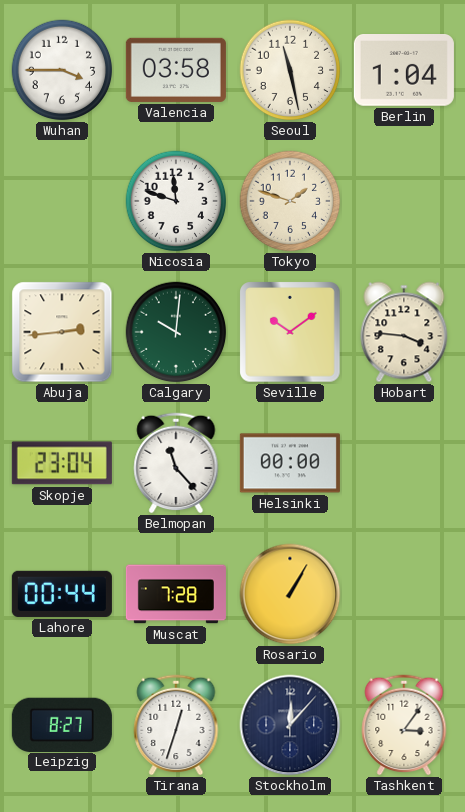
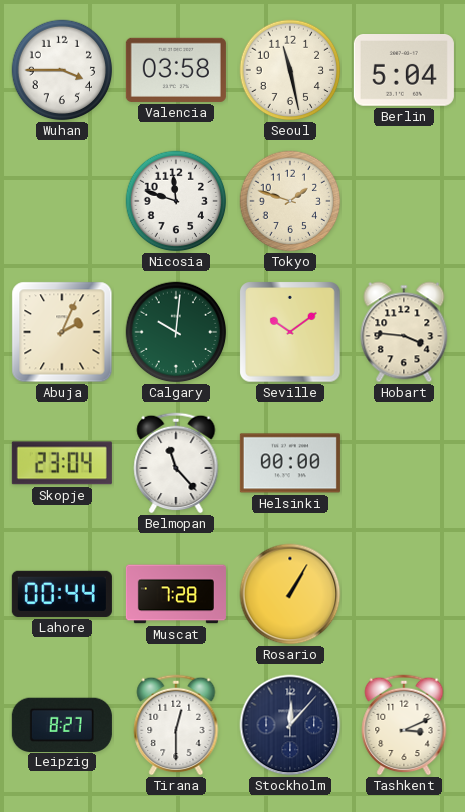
Berlin: 1:04 -> 5:04
Abuja: 2:44 -> 2:04
Tirana: 12:33 -> 12:30
Tashkent: 3:06 -> 3:11
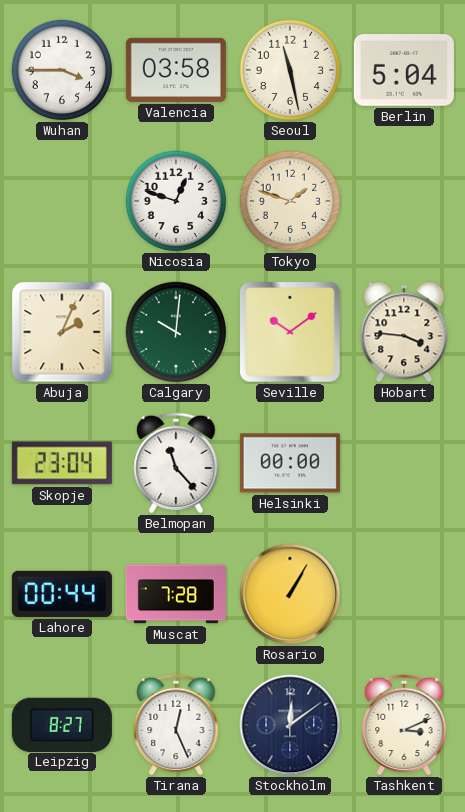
Nicosia: 11:48 -> 12:48
Tirana: 12:30 -> 12:26
Stockholm: 12:07 -> 12:09
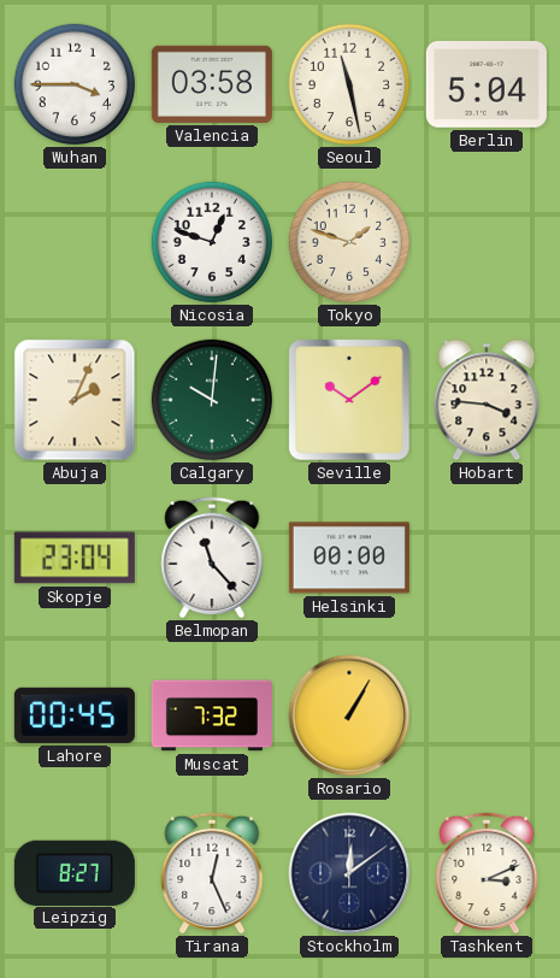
Lahore: 00:44 -> 00:45
Muscat: 7:28 -> 7:32
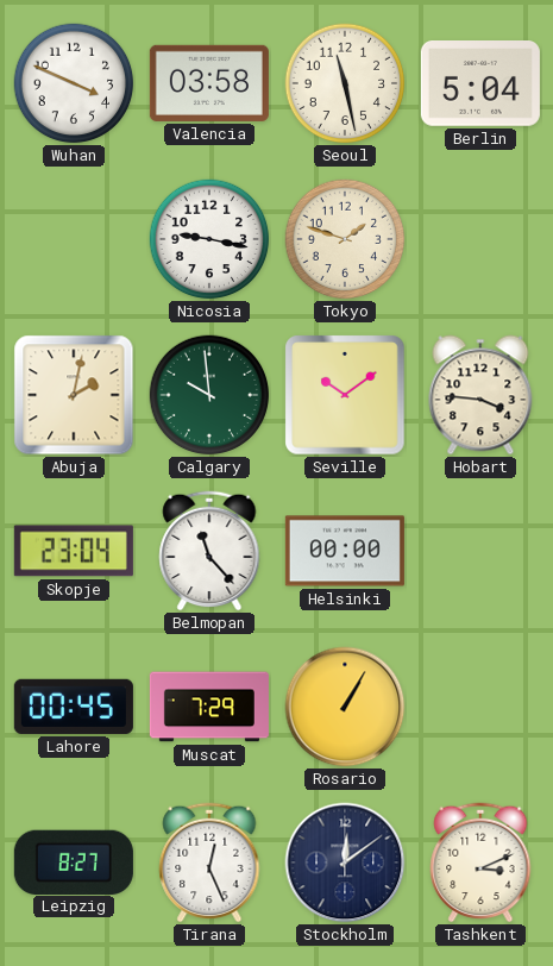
Wuhan: 3:45 -> 3:49
Nicosia: 12:48 -> 9:17
Abuja: 2:04 -> 2:02
Calgary: 10:01 -> 9:59
Muscat: 7:32 -> 7:29
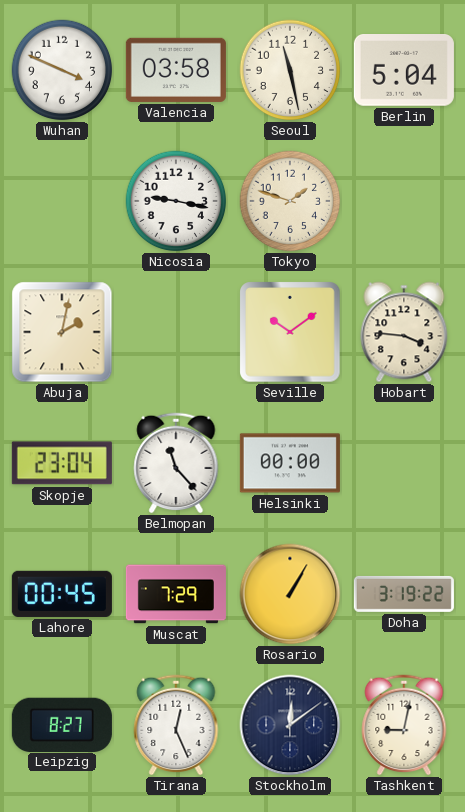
Calgary: 9:59 -> none
Doha: none -> 3:19
Tashkent: 3:11 -> 9:02
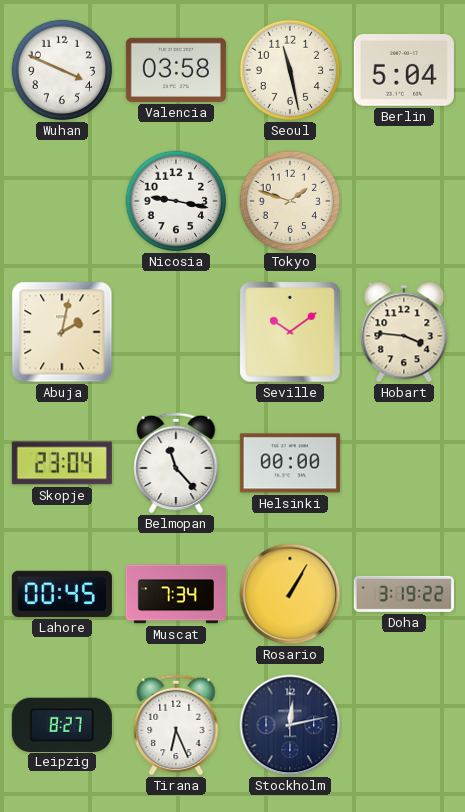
Muscat: 7:29 -> 7:34
Tirana: 12:26 -> 6:26
Stockholm: 12:09 -> 12:13
Tashkent: 9:02 -> none
